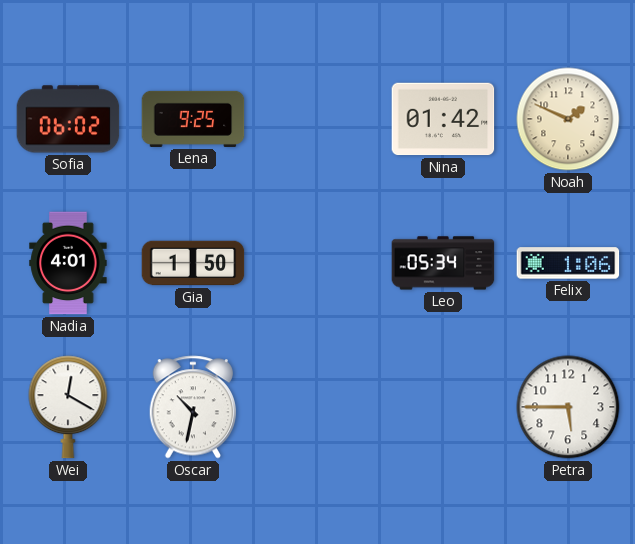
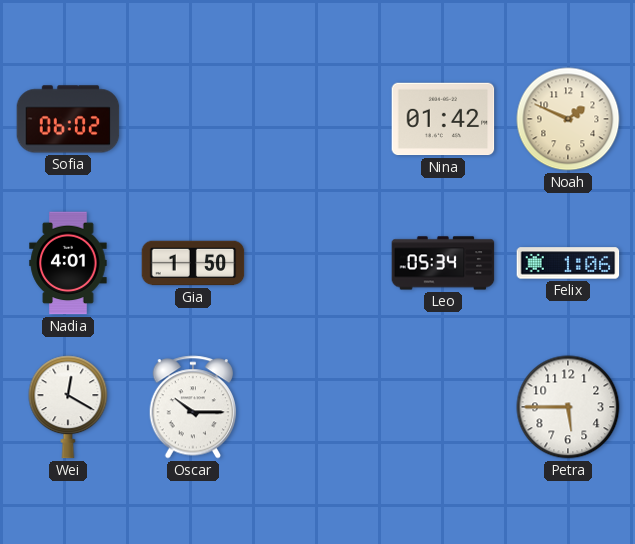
Lena: 9:25 -> none
Oscar: 10:32 -> 10:15
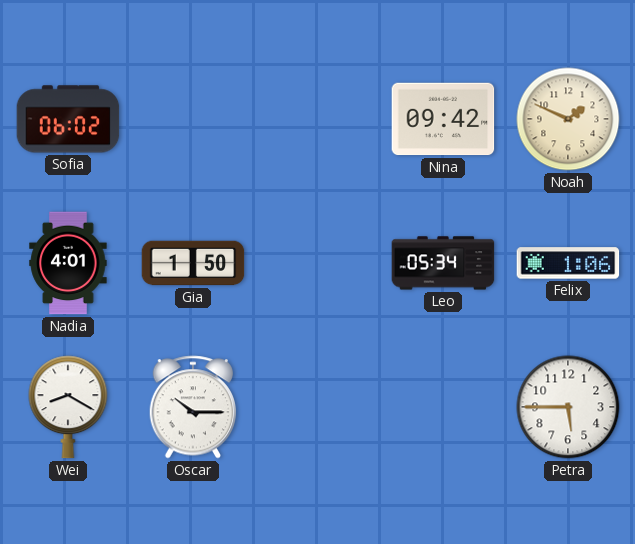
Nina: 01:42 -> 09:42
Wei: 12:20 -> 8:20
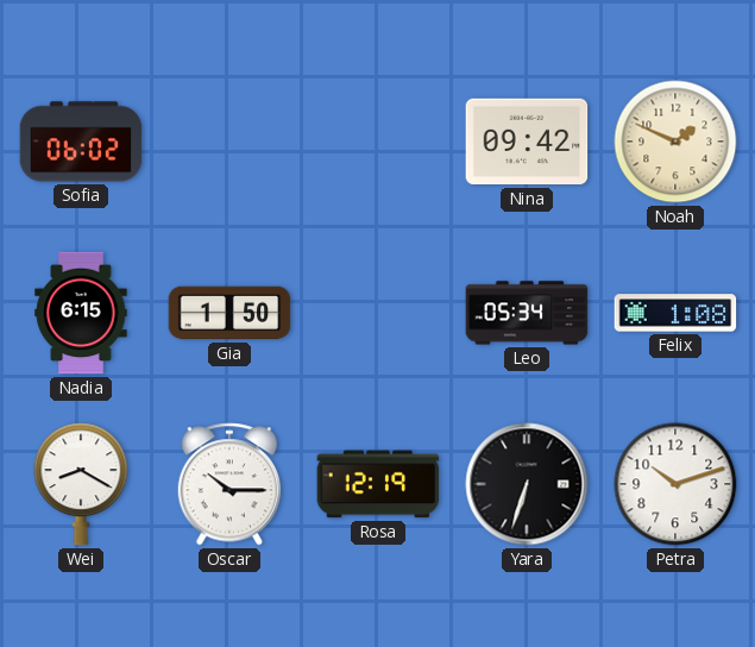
Nadia: 4:01 -> 6:15
Felix: 1:06 -> 1:08
Rosa: none -> 12:19
Yara: none -> 6:33
Petra: 5:45 -> 10:12
